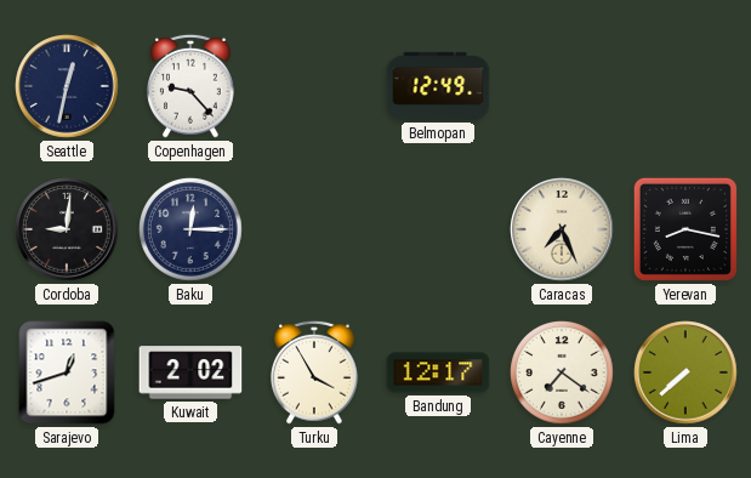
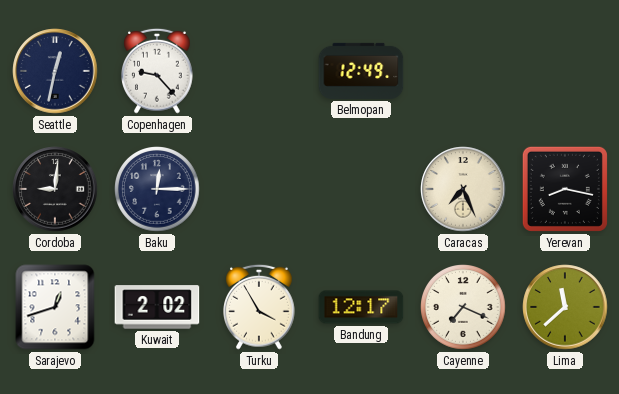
Cayenne: 7:21 -> 7:19
Lima: 7:38 -> 11:38
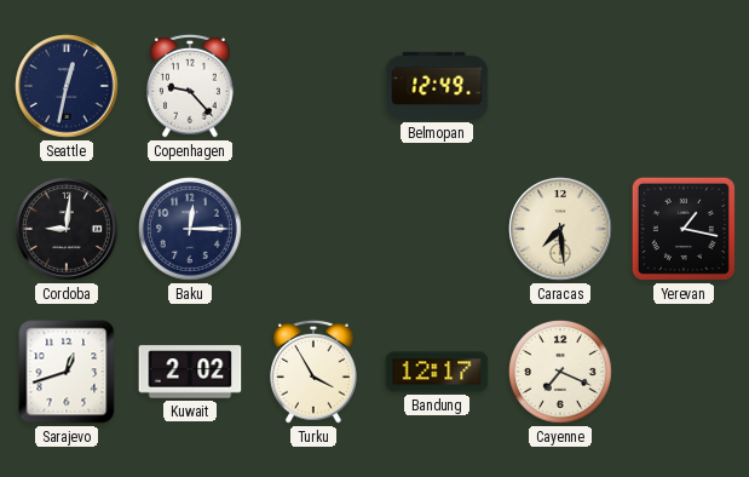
Caracas: 7:26 -> 7:29
Yerevan: 8:17 -> 1:17
Lima: 11:38 -> none
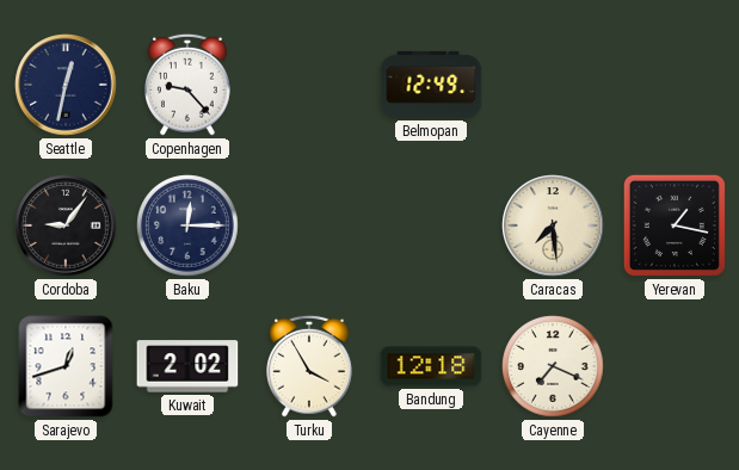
Cordoba: 9:01 -> 9:06
Bandung: 12:17 -> 12:18
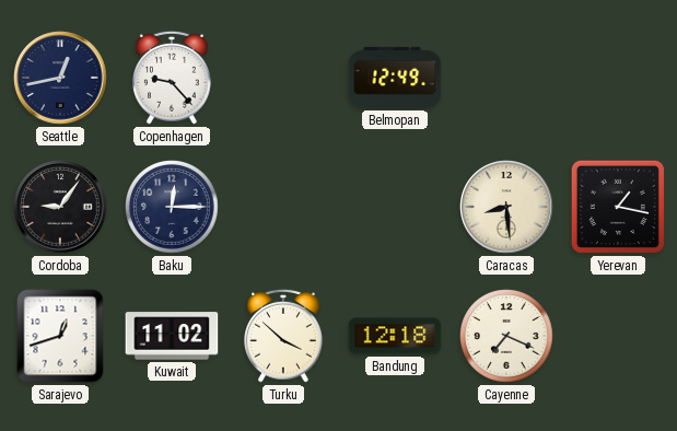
Seattle: 12:32 -> 12:43
Caracas: 7:29 -> 8:29
Kuwait: 2:02 -> 11:02
Turku: 3:55 -> 3:52
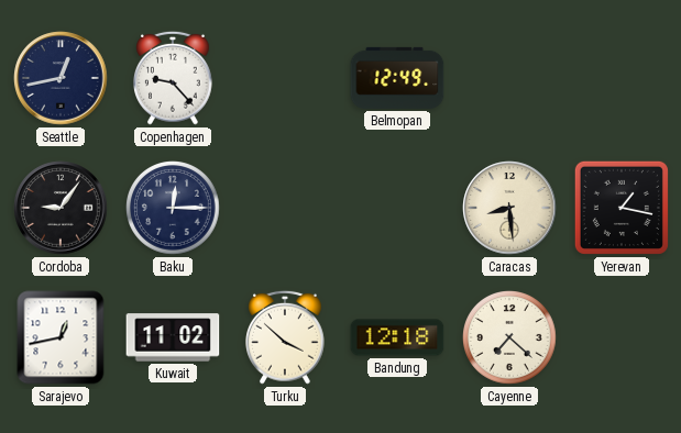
Sarajevo: 12:42 -> 12:43
Cayenne: 7:19 -> 7:22
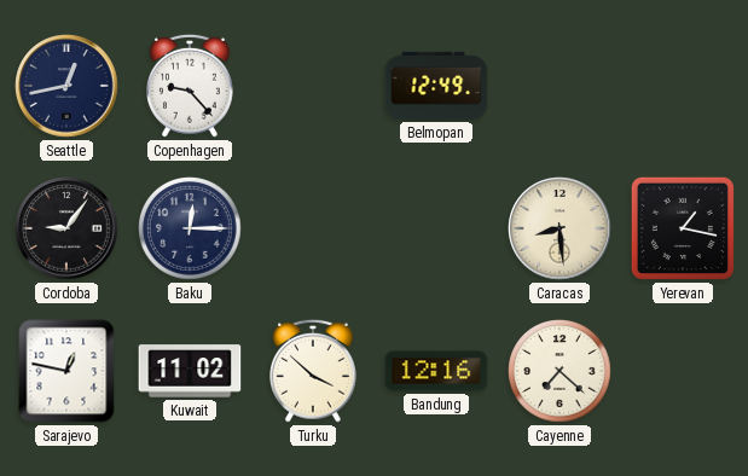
Sarajevo: 12:43 -> 12:47
Bandung: 12:18 -> 12:16
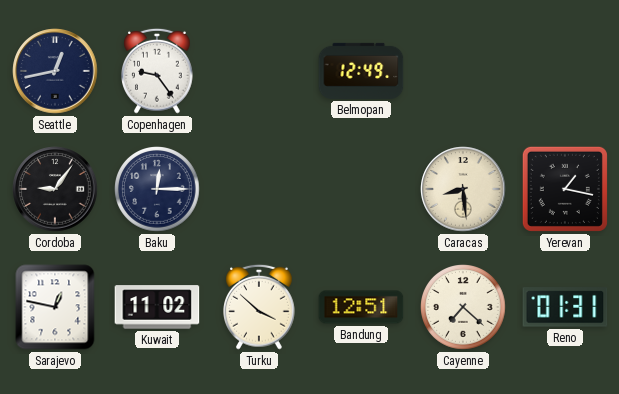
Copenhagen: 9:23 -> 9:24
Bandung: 12:16 -> 12:51
Reno: none -> 01:31
